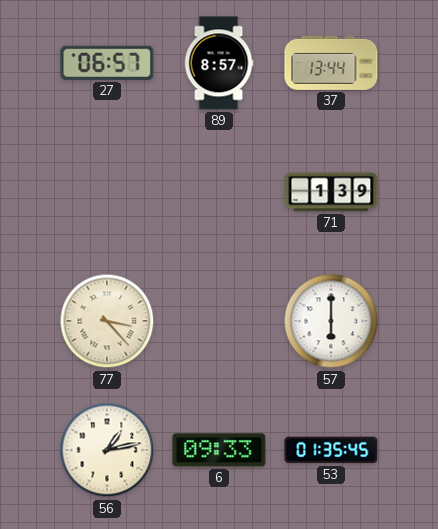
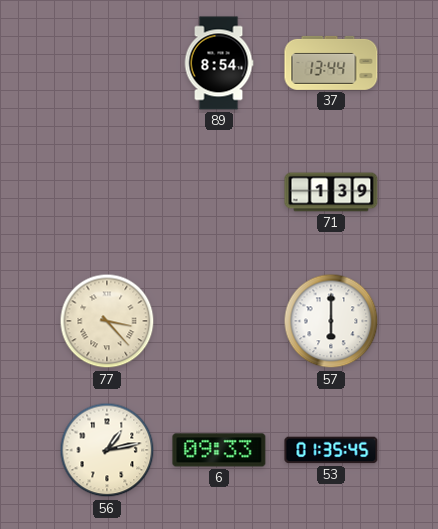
27: 06:57 -> none
89: 8:57 -> 8:54
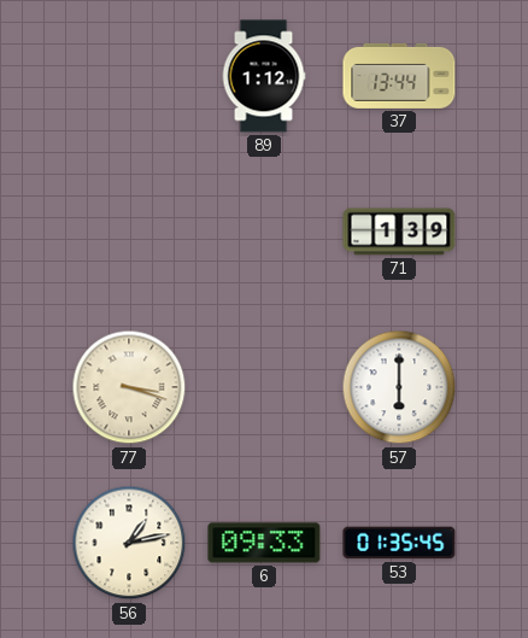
89: 8:54 -> 1:12
77: 3:23 -> 3:18
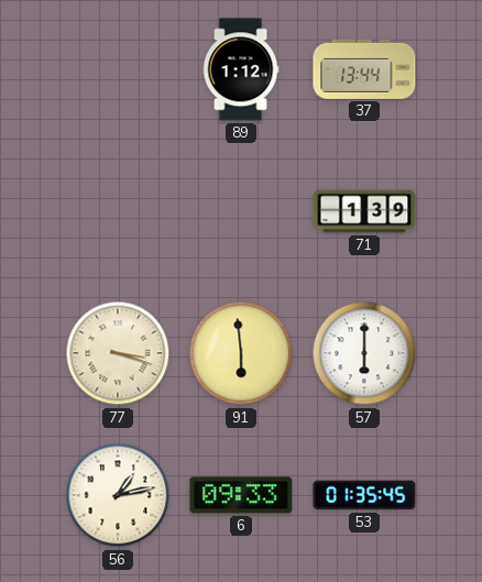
91: none -> 5:59
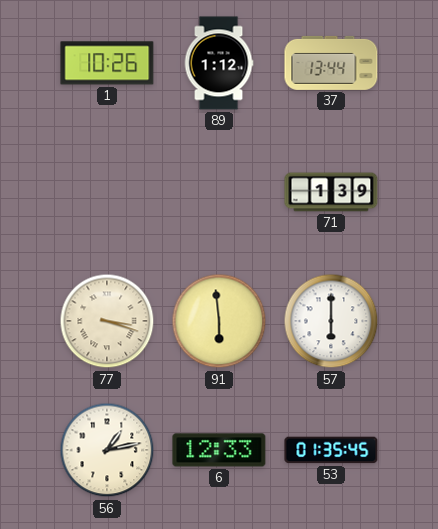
1: none -> 10:26
6: 09:33 -> 12:33
